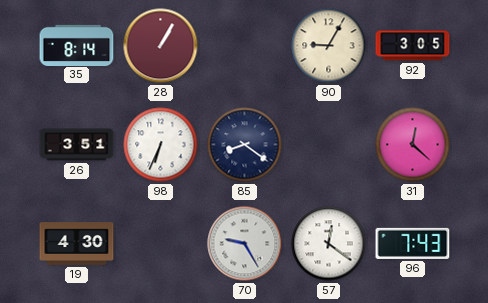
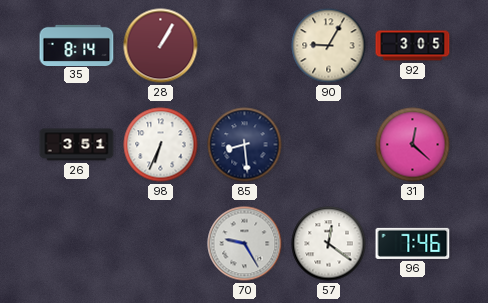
85: 8:21 -> 8:29
19: 4:30 -> none
96: 7:43 -> 7:46
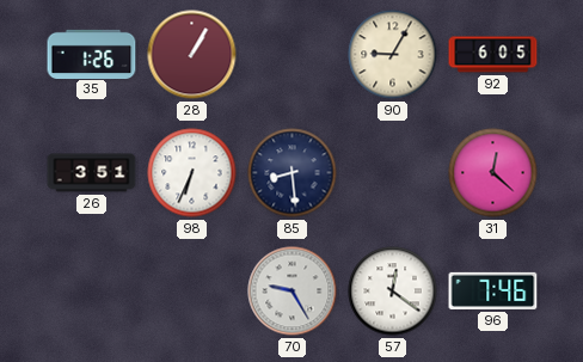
35: 8:14 -> 1:26
92: 3:05 -> 6:05
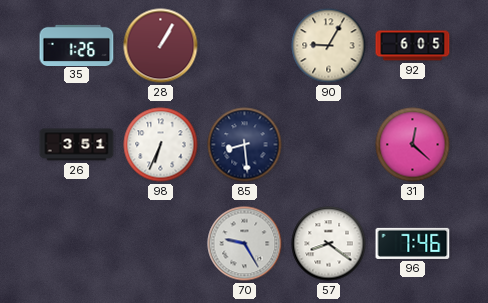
57: 12:21 -> 8:21
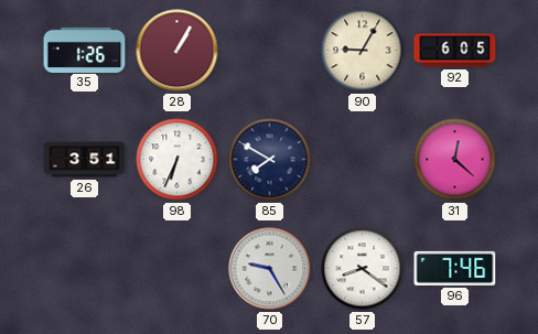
85: 8:29 -> 7:50
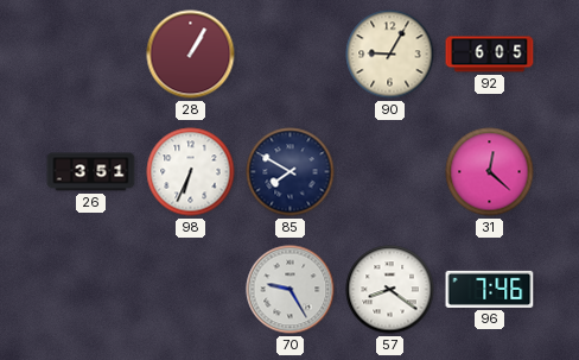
35: 1:26 -> none
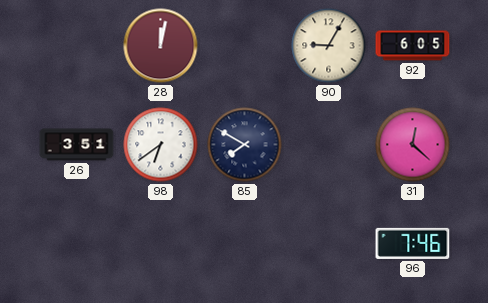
28: 1:05 -> 12:02
98: 6:34 -> 6:39
70: 9:25 -> none
57: 8:21 -> none
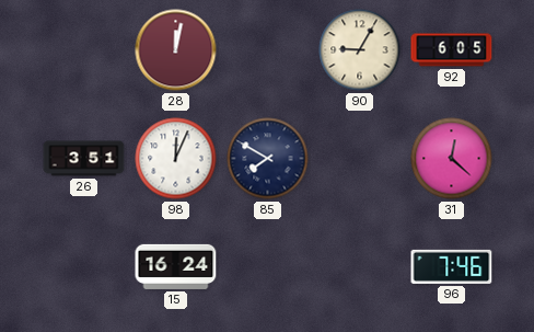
98: 6:39 -> 12:04
15: none -> 16:24
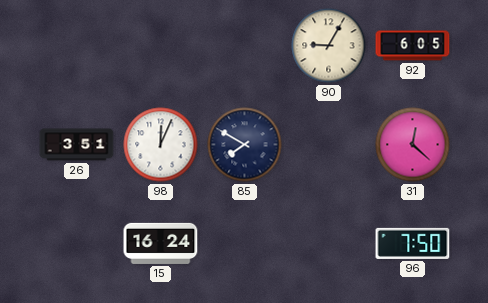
28: 12:02 -> none
96: 7:46 -> 7:50
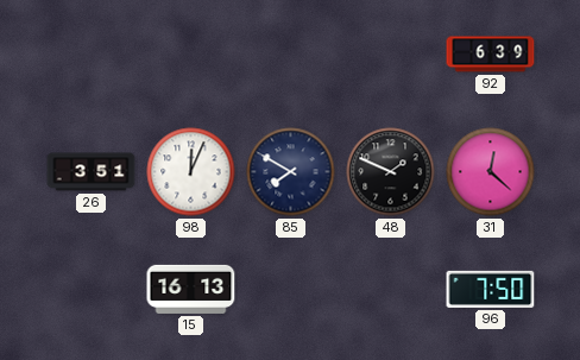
90: 9:05 -> none
92: 6:05 -> 6:39
48: none -> 1:49
15: 16:24 -> 16:13
